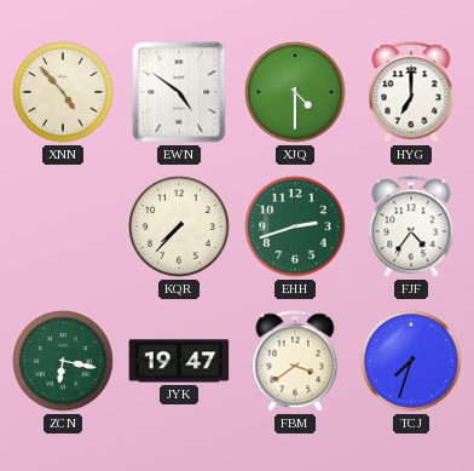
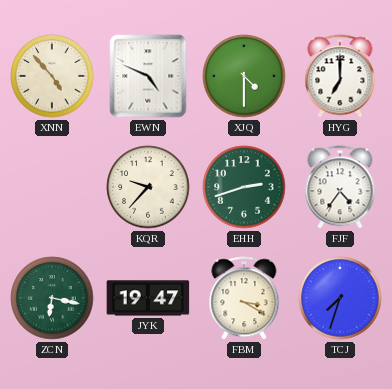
EWN: 4:51 -> 4:49
KQR: 7:37 -> 9:37
FBM: 3:39 -> 3:20
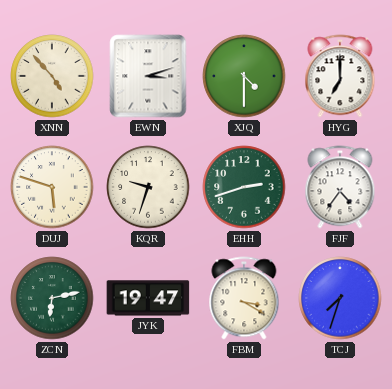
EWN: 4:49 -> 3:12
DUJ: none -> 5:48
KQR: 9:37 -> 9:33
ZCN: 6:17 -> 6:13
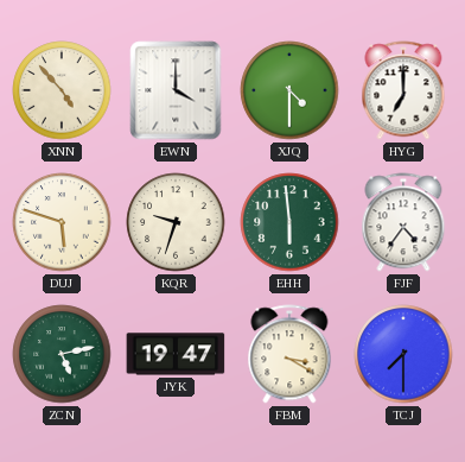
EWN: 3:12 -> 4:00
EHH: 2:42 -> 5:59
ZCN: 6:13 -> 5:13
TCJ: 7:33 -> 7:30
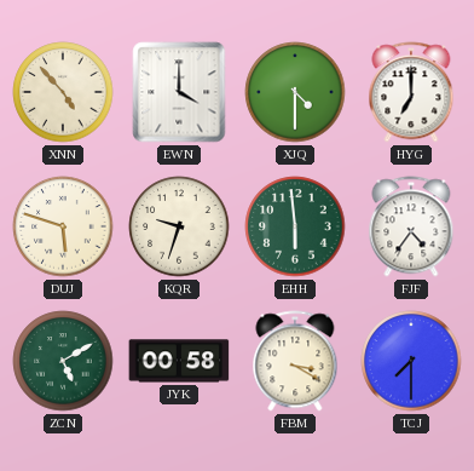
ZCN: 5:13 -> 5:10
JYK: 19:47 -> 00:58
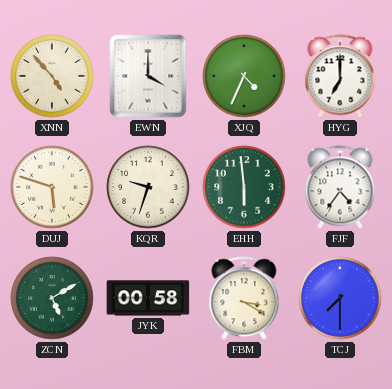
XJQ: 4:30 -> 4:34
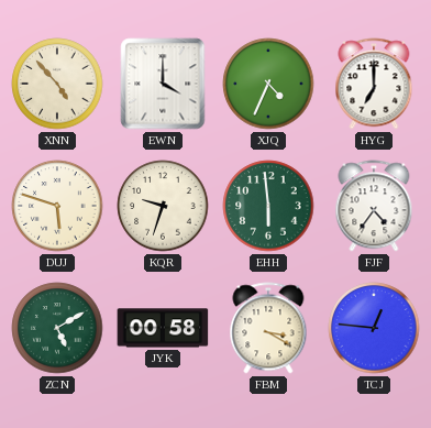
TCJ: 7:30 -> 12:46
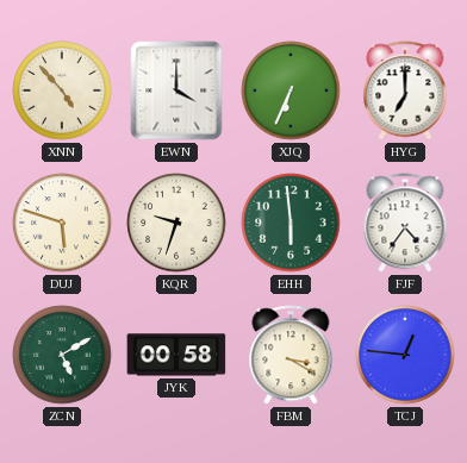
XJQ: 4:34 -> 6:34
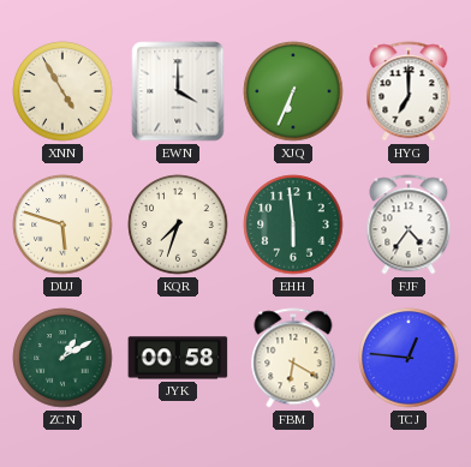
XNN: 4:53 -> 4:55
KQR: 9:33 -> 7:33
ZCN: 5:10 -> 1:10
FBM: 3:20 -> 6:20
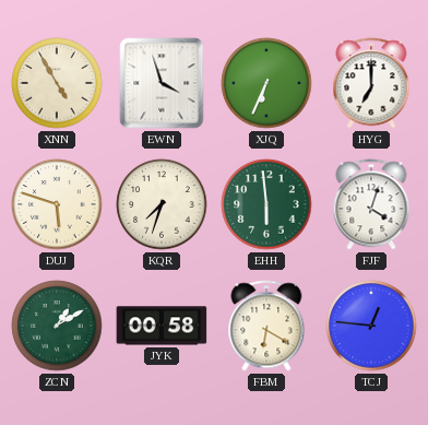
EWN: 4:00 -> 3:57
FJF: 4:36 -> 4:03
